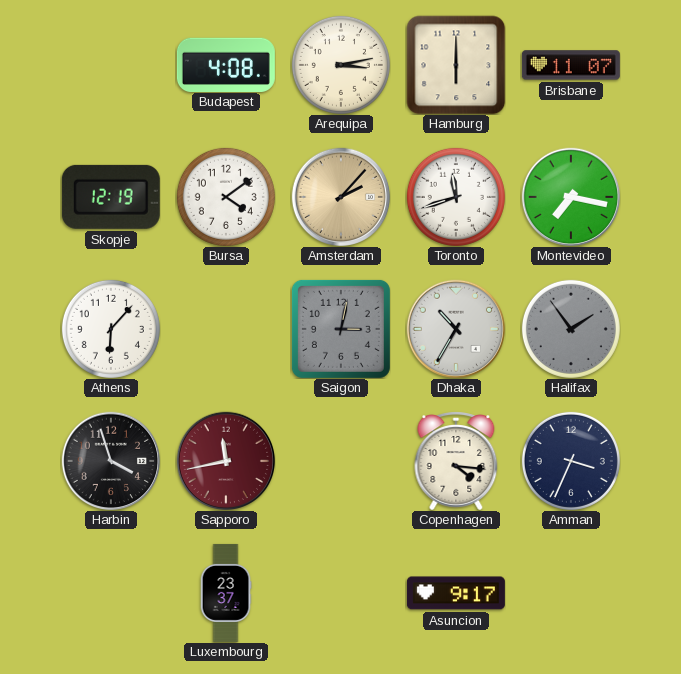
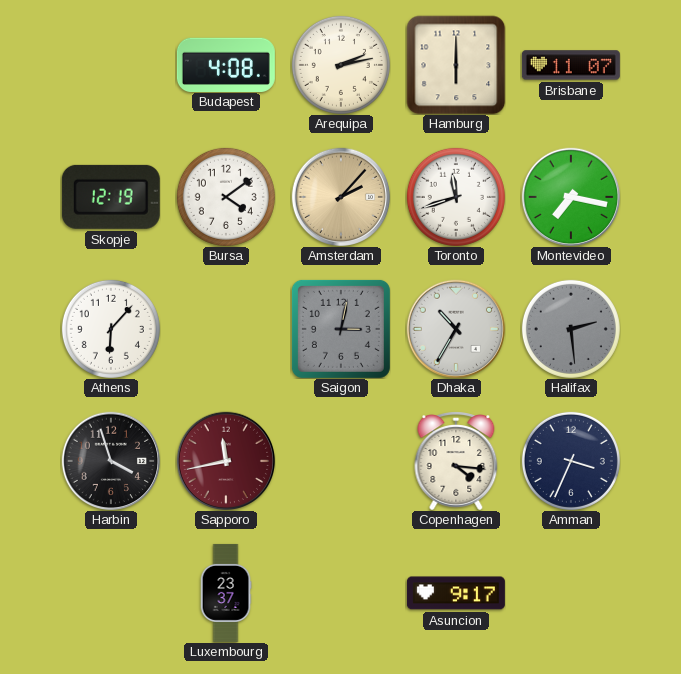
Arequipa: 3:13 -> 2:13
Halifax: 1:54 -> 2:29
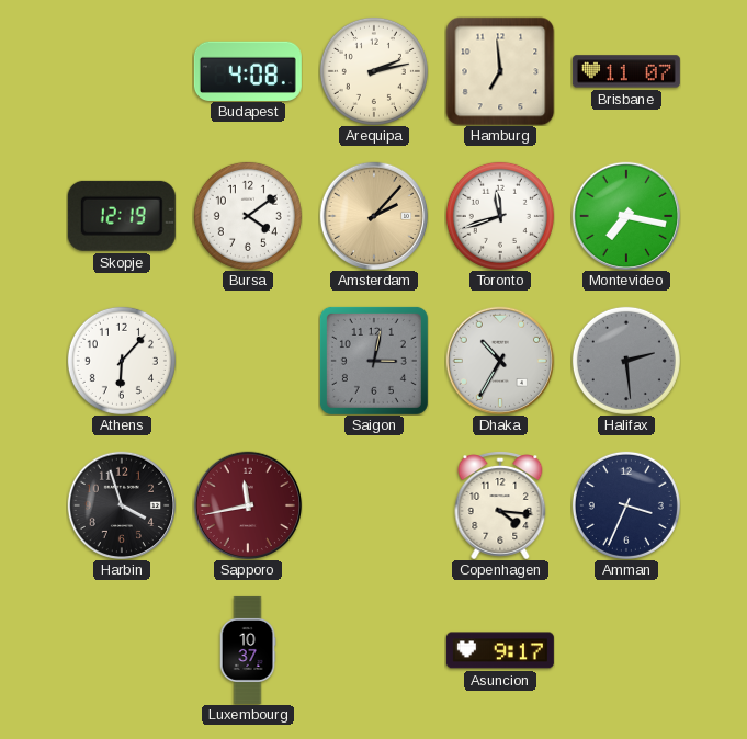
Hamburg: 6:00 -> 6:59
Luxembourg: 23:37 -> 10:37
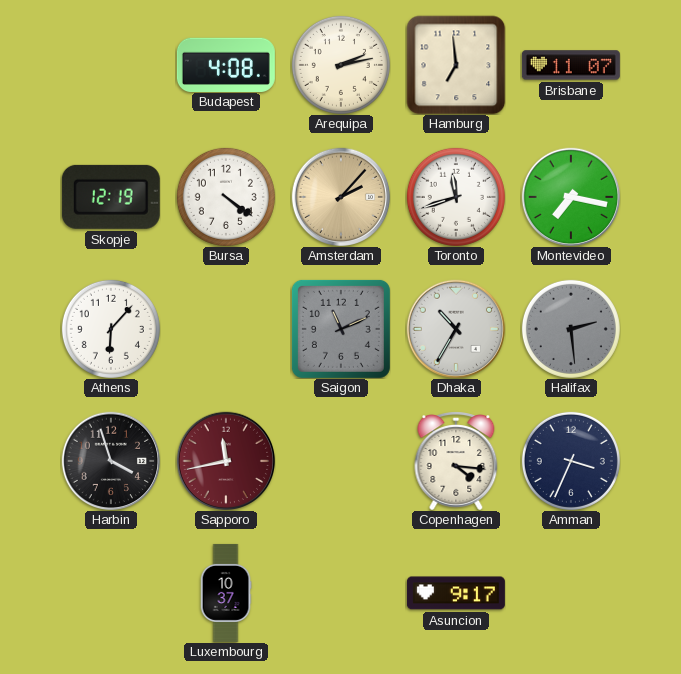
Bursa: 4:09 -> 4:21
Saigon: 3:02 -> 11:11
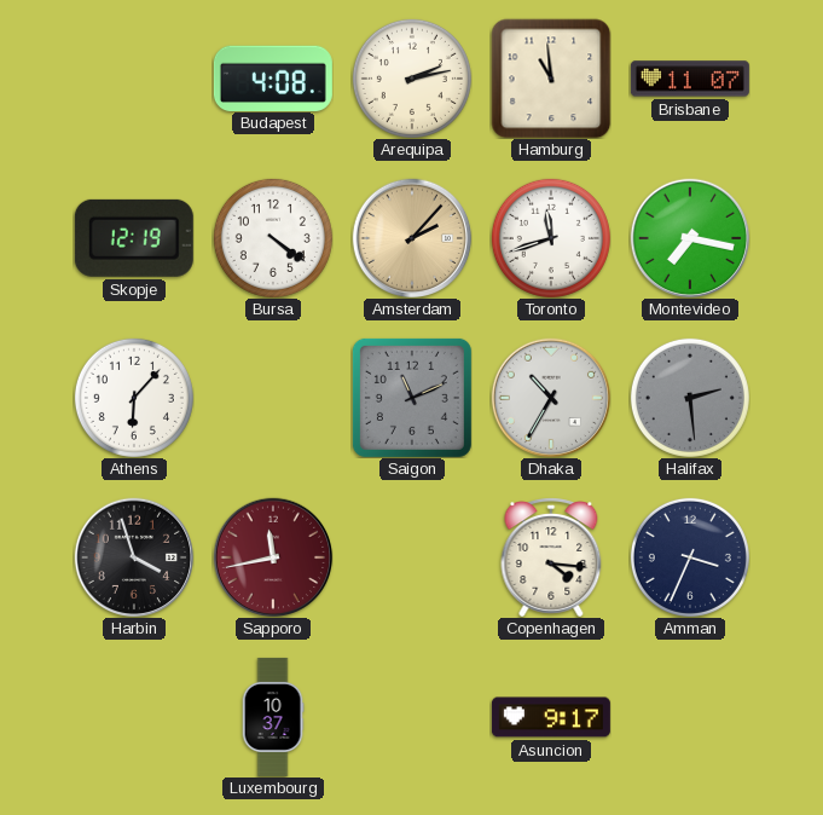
Hamburg: 6:59 -> 10:59
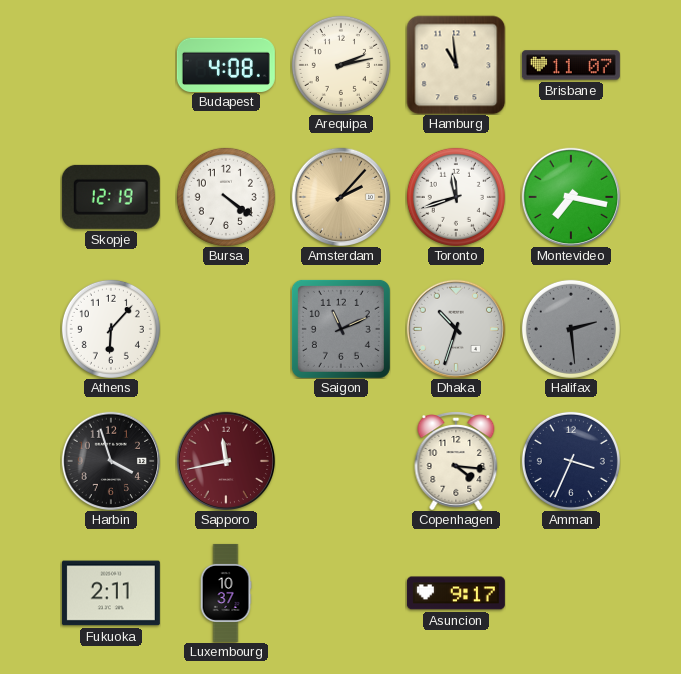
Dhaka: 10:35 -> 10:33
Fukuoka: none -> 2:11
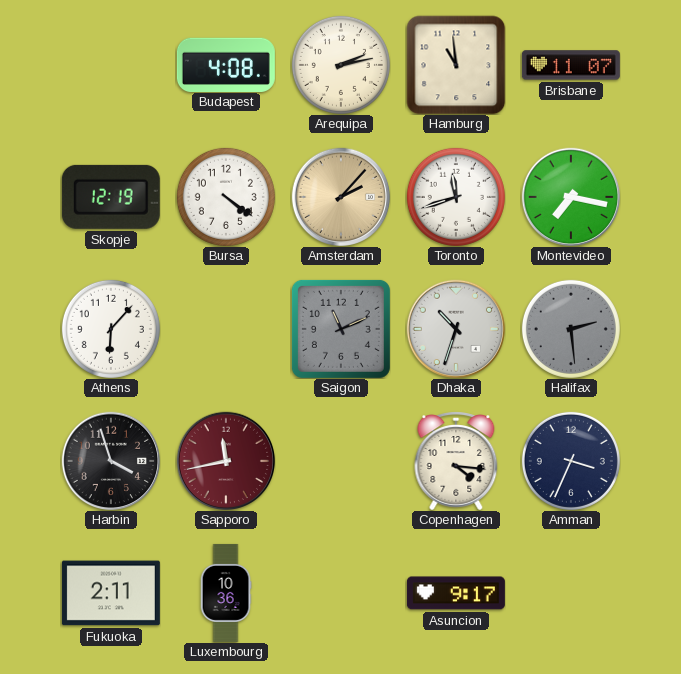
Luxembourg: 10:37 -> 10:36
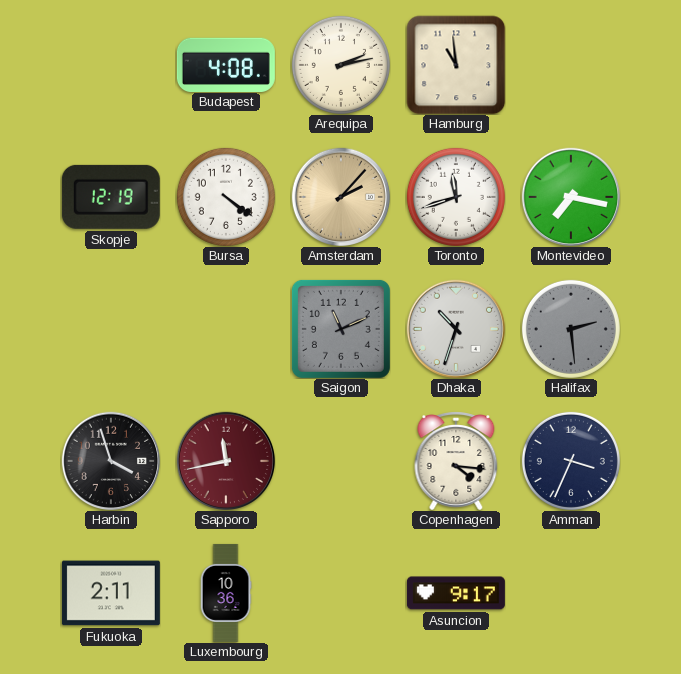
Brisbane: 11:07 -> none
Athens: 6:07 -> none
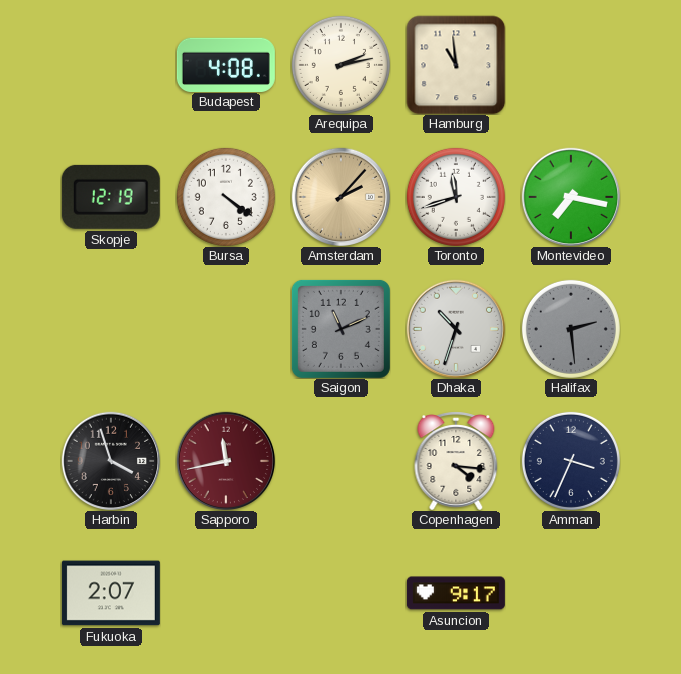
Fukuoka: 2:11 -> 2:07
Luxembourg: 10:36 -> none
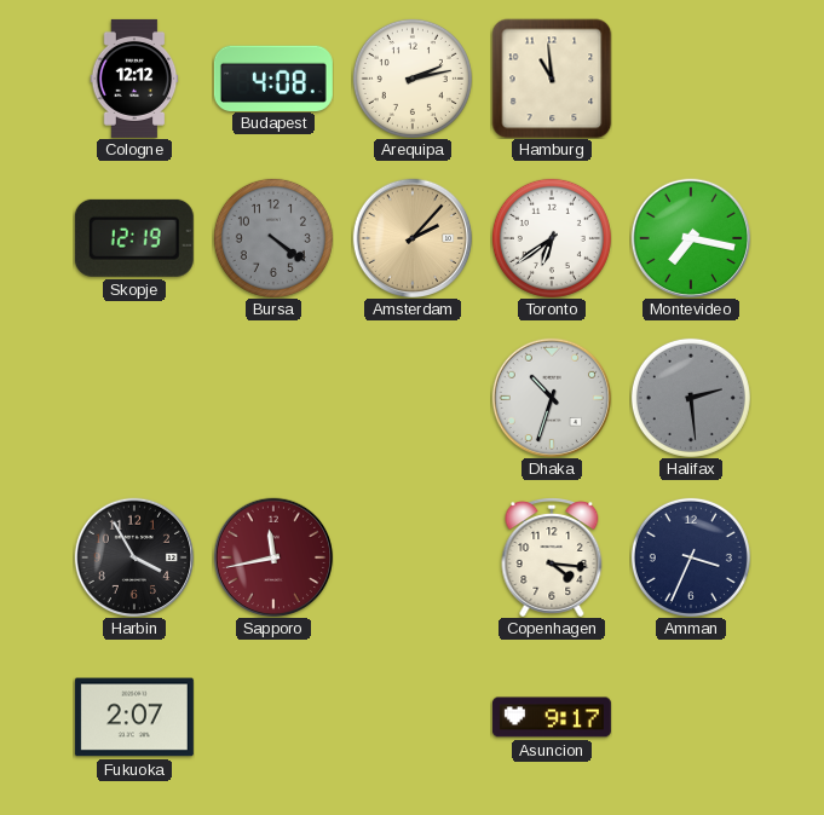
Cologne: none -> 12:12
Bursa dial: white -> grey
Toronto: 11:42 -> 6:39
Saigon: 11:11 -> none
Harbin: 3:57 -> 3:55
